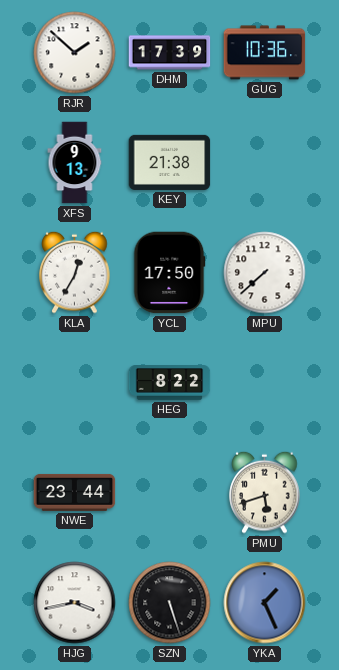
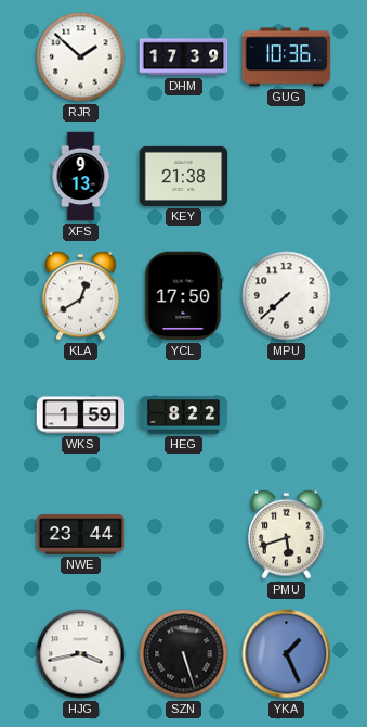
KLA: 12:35 -> 12:40
WKS: none -> 1:59
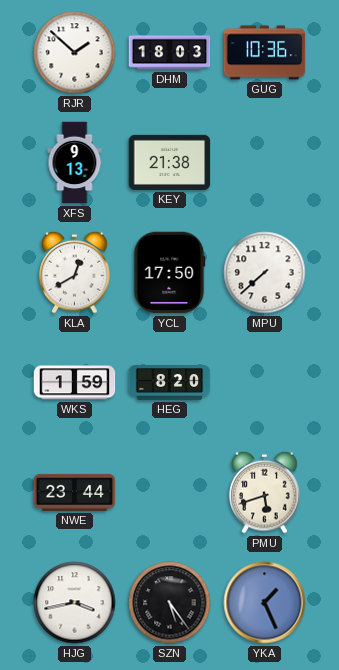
DHM: 17:39 -> 18:03
HEG: 8:22 -> 8:20
SZN: 5:27 -> 5:24
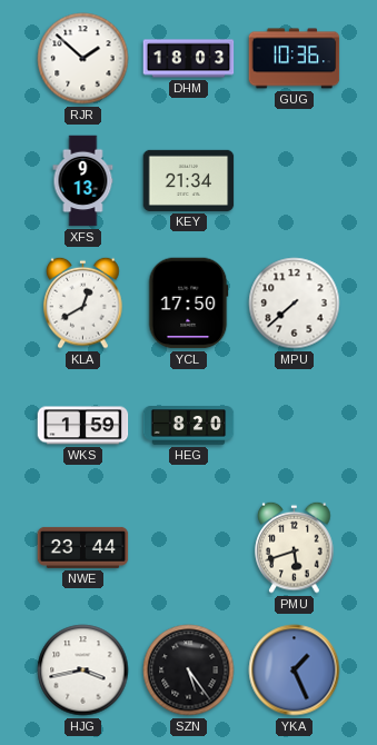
KEY: 21:38 -> 21:34
